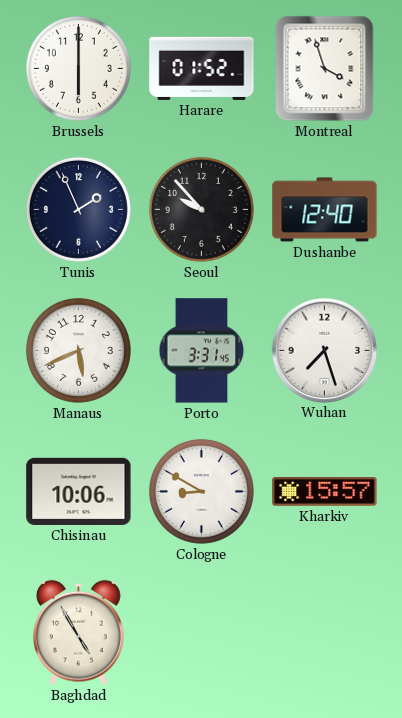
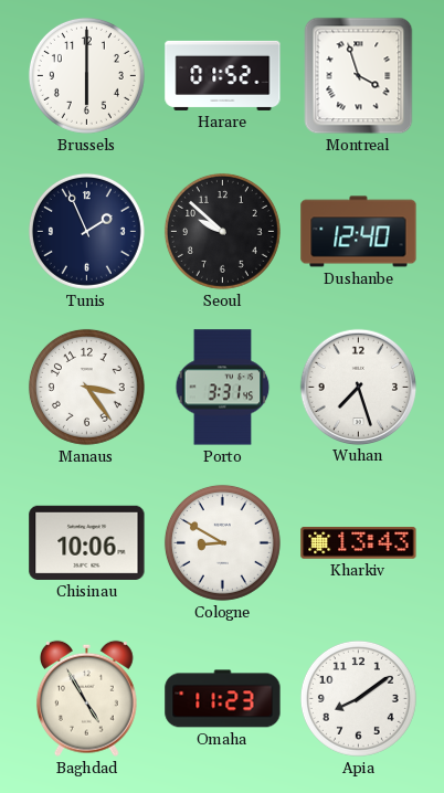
Seoul: 9:53 -> 9:52
Manaus: 5:41 -> 3:24
Kharkiv: 15:57 -> 13:43
Omaha: none -> 11:23
Apia: none -> 8:09
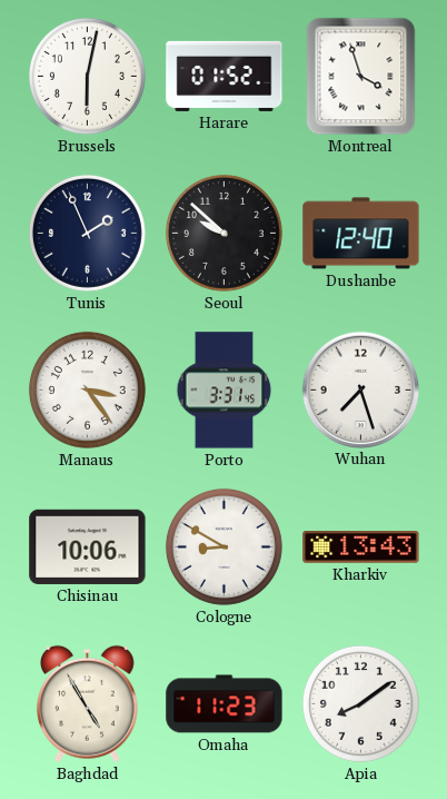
Brussels: 6:00 -> 6:02
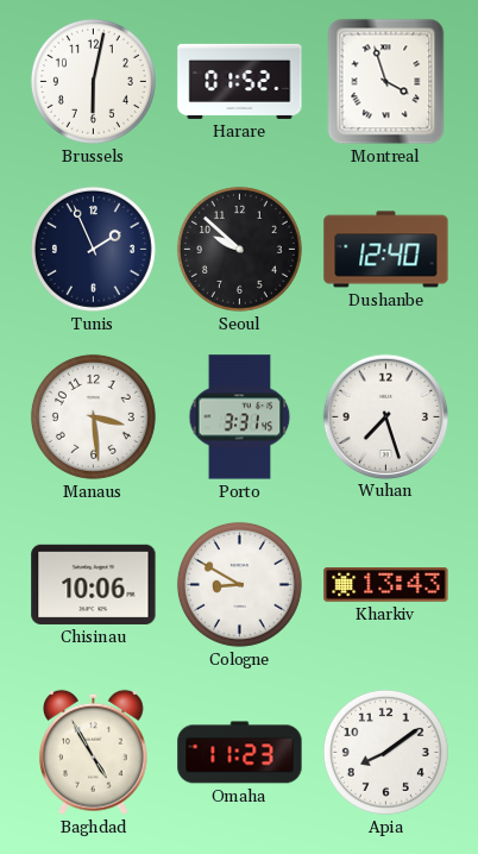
Manaus: 3:24 -> 3:29
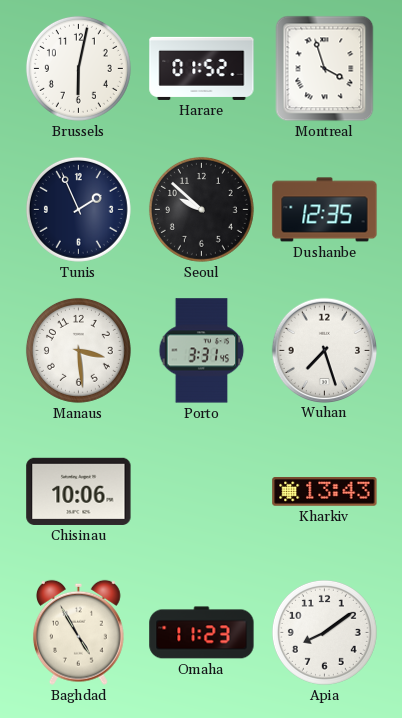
Dushanbe: 12:40 -> 12:35
Cologne: 8:50 -> none
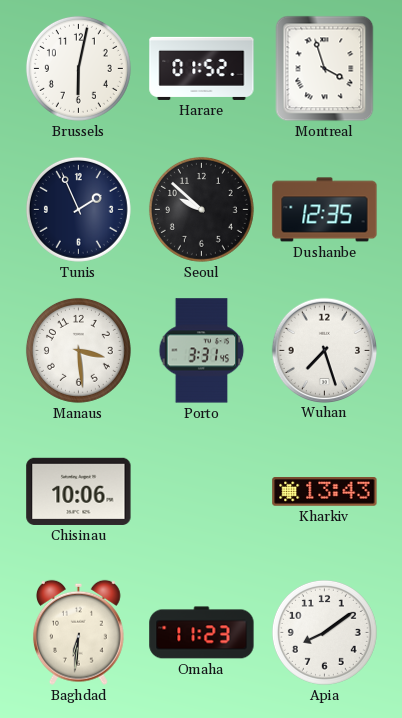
Baghdad: 4:55 -> 6:31
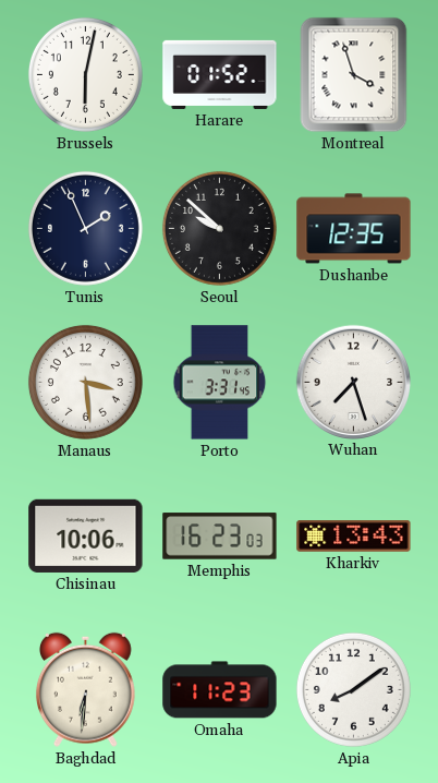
Memphis: none -> 16:23
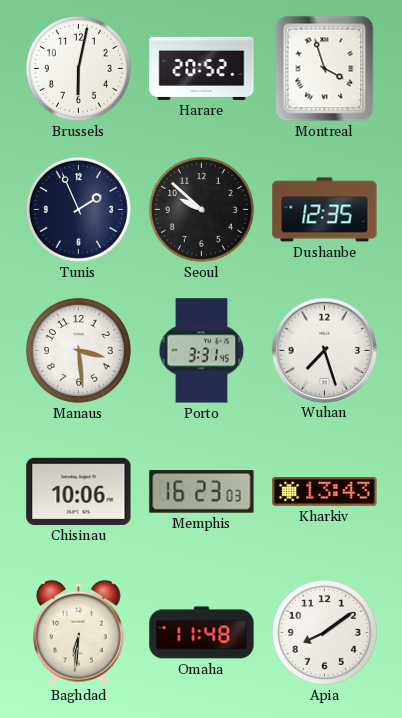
Harare: 01:52 -> 20:52
Omaha: 11:23 -> 11:48
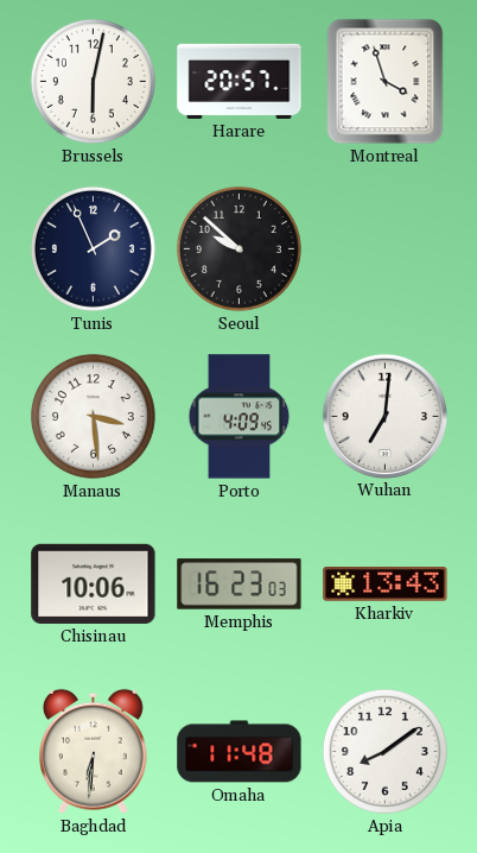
Harare: 20:52 -> 20:57
Dushanbe: 12:35 -> none
Porto: 3:31 -> 4:09
Wuhan: 7:27 -> 7:01
